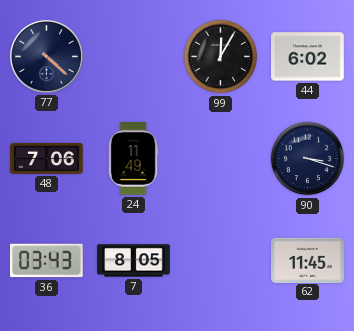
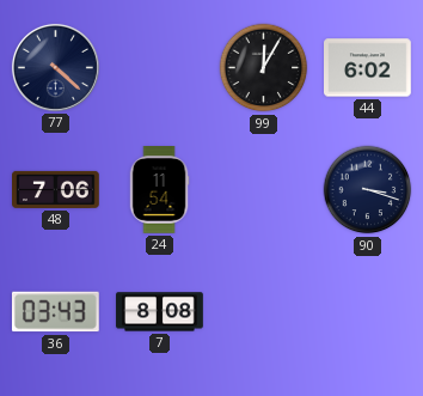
24: 11:49 -> 11:54
7: 8:05 -> 8:08
62: 11:45 -> none
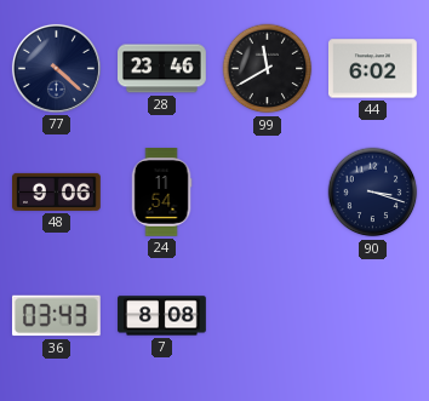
28: none -> 23:46
99: 12:05 -> 11:40
48: 7:06 -> 9:06
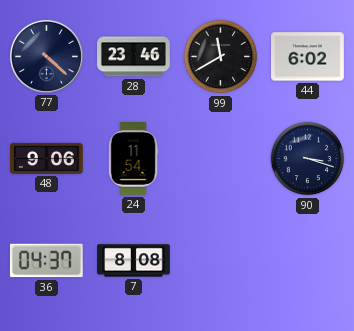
36: 03:43 -> 04:37
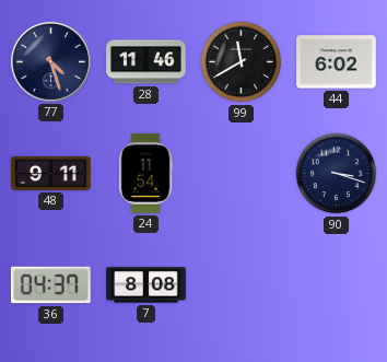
77: 4:22 -> 4:27
28: 23:46 -> 11:46
48: 9:06 -> 9:11
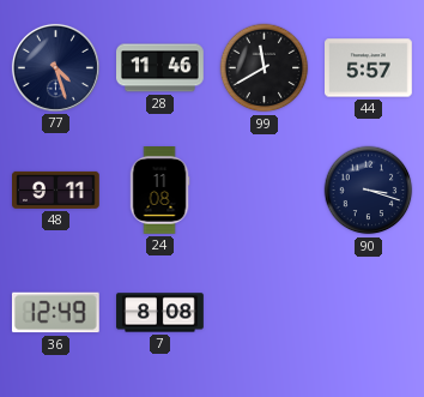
44: 6:02 -> 5:57
24: 11:54 -> 11:08
36: 04:37 -> 12:49
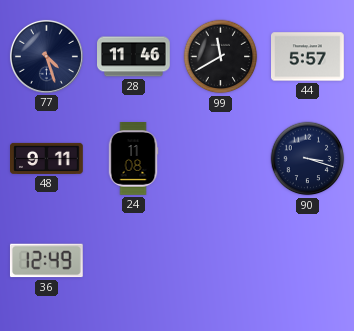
7: 8:08 -> none
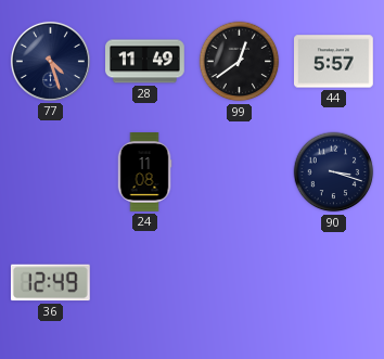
28: 11:46 -> 11:49
99: 11:40 -> 12:39
48: 9:11 -> none
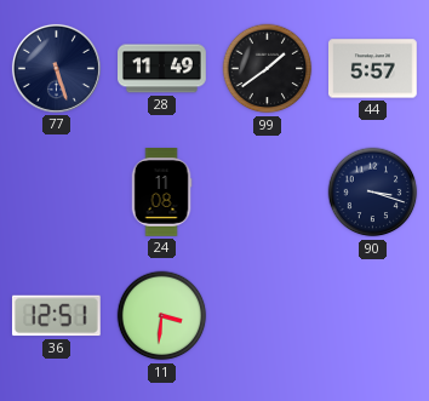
77: 4:27 -> 5:27
99: 12:39 -> 1:39
36: 12:49 -> 12:51
11: none -> 3:31
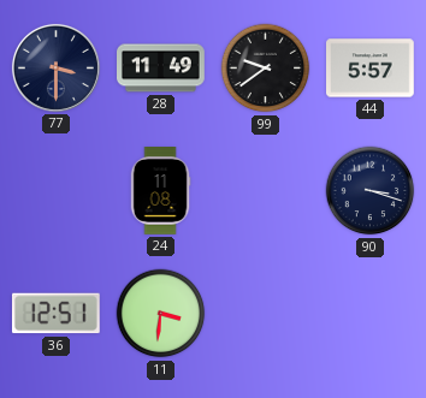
77: 5:27 -> 3:30
99: 1:39 -> 9:39
